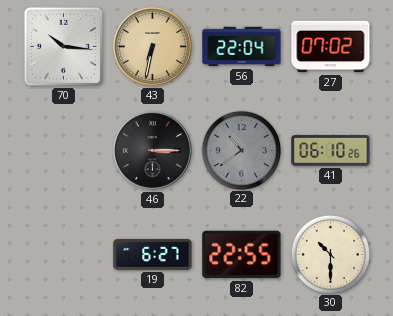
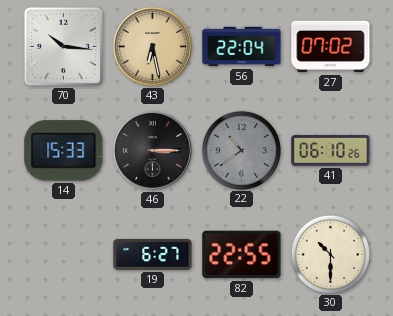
43: 6:32 -> 6:28
14: none -> 15:33
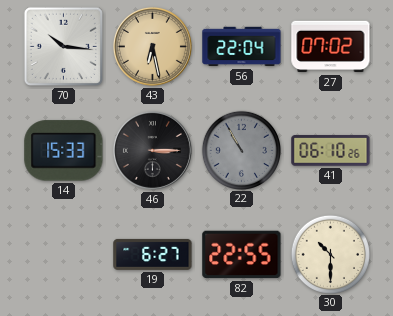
22: 10:39 -> 10:55
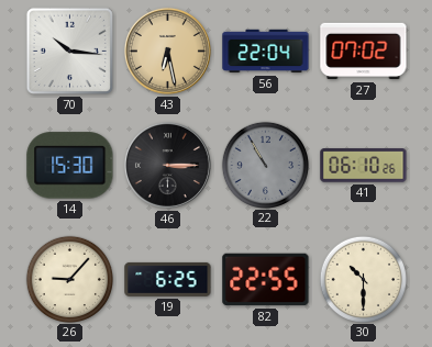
14: 15:33 -> 15:30
26: none -> 9:07
19: 6:27 -> 6:25
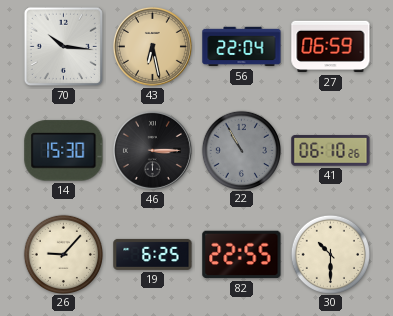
27: 07:02 -> 06:59
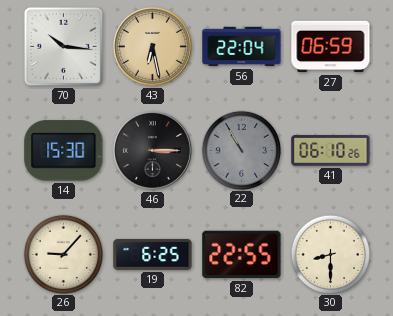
30: 10:30 -> 8:30
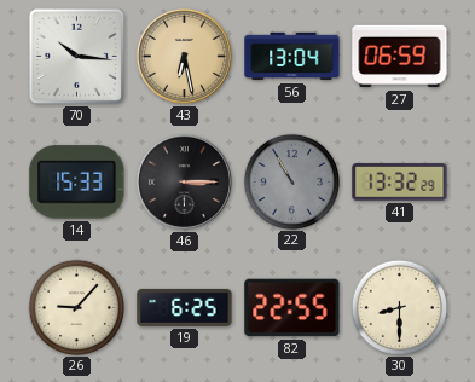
56: 22:04 -> 13:04
14: 15:30 -> 15:33
41: 06:10 -> 13:32
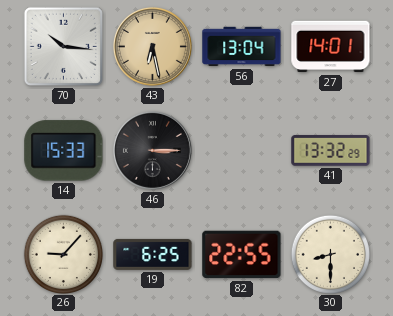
27: 06:59 -> 14:01
22: 10:55 -> none
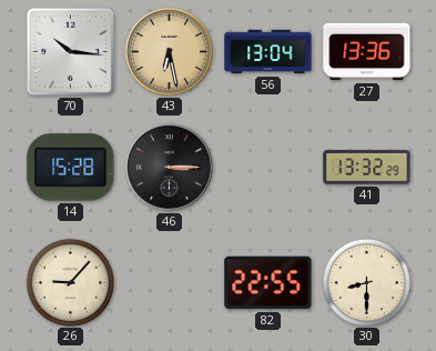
27: 14:01 -> 13:36
14: 15:33 -> 15:28
19: 6:25 -> none
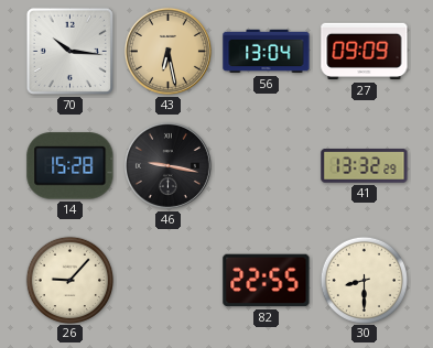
27: 13:36 -> 09:09
46: 3:15 -> 9:17
